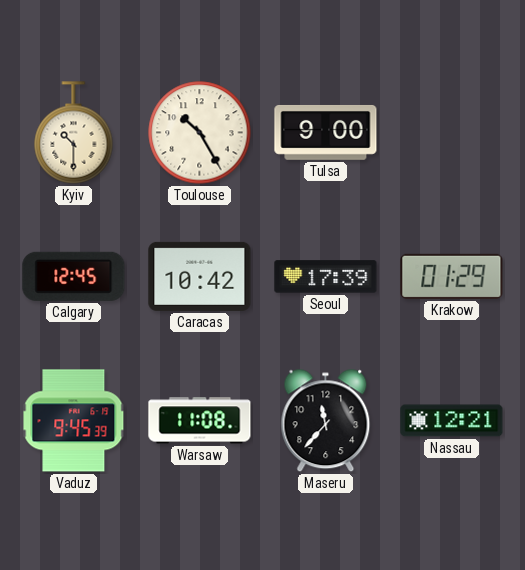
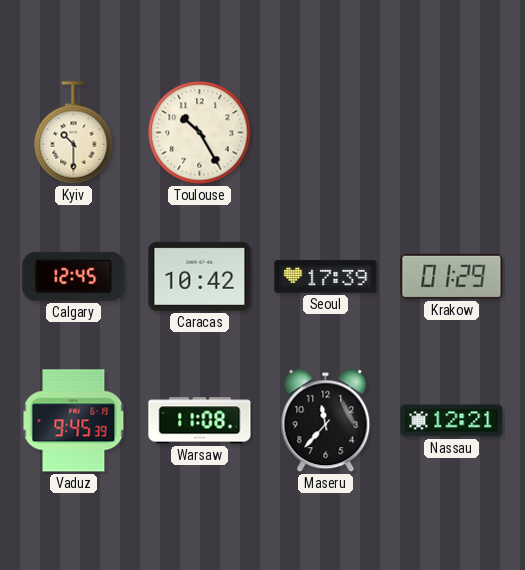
Tulsa: 9:00 -> none
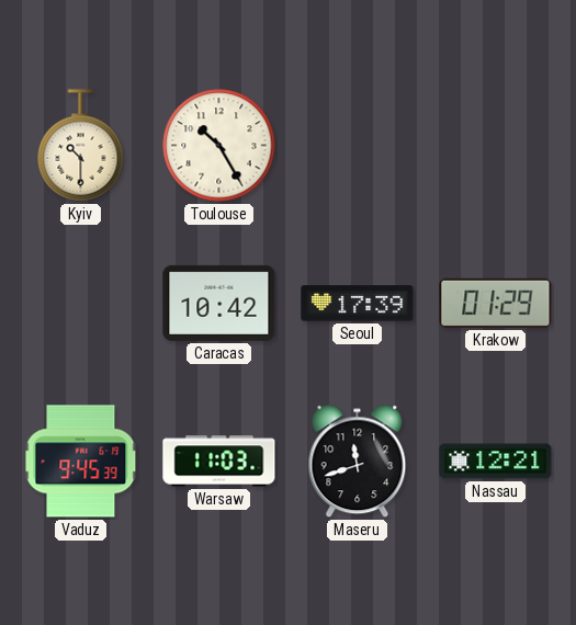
Calgary: 12:45 -> none
Warsaw: 11:08 -> 11:03
Maseru: 11:37 -> 11:42
